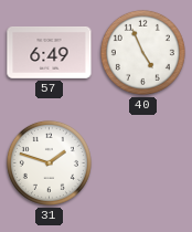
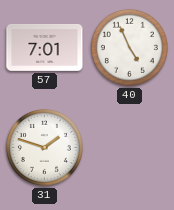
57: 6:49 -> 7:01
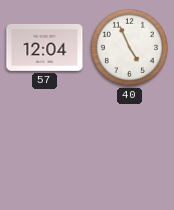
57: 7:01 -> 12:04
31: 1:48 -> none
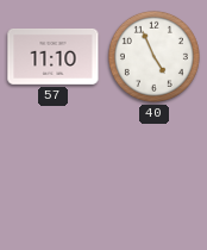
57: 12:04 -> 11:10
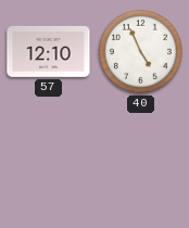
57: 11:10 -> 12:10
